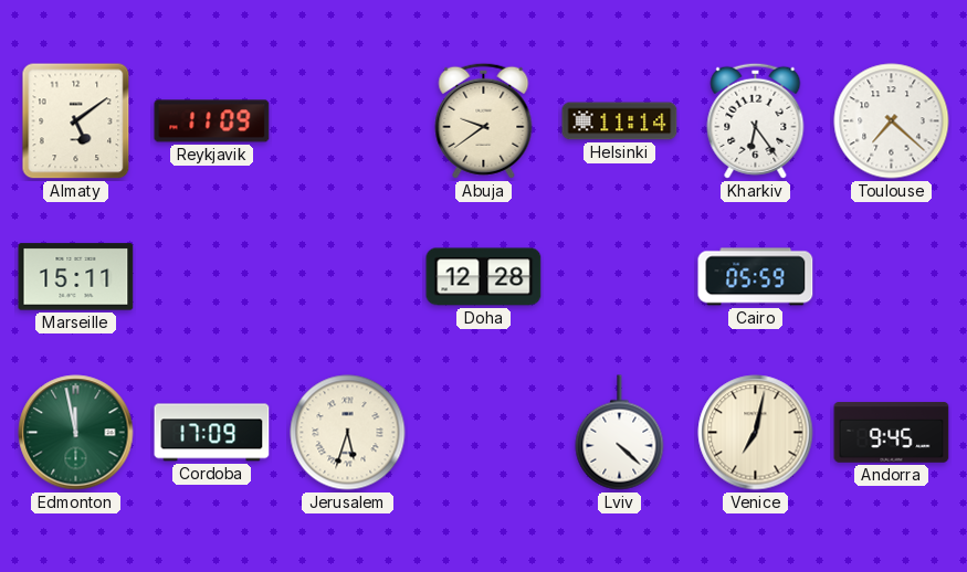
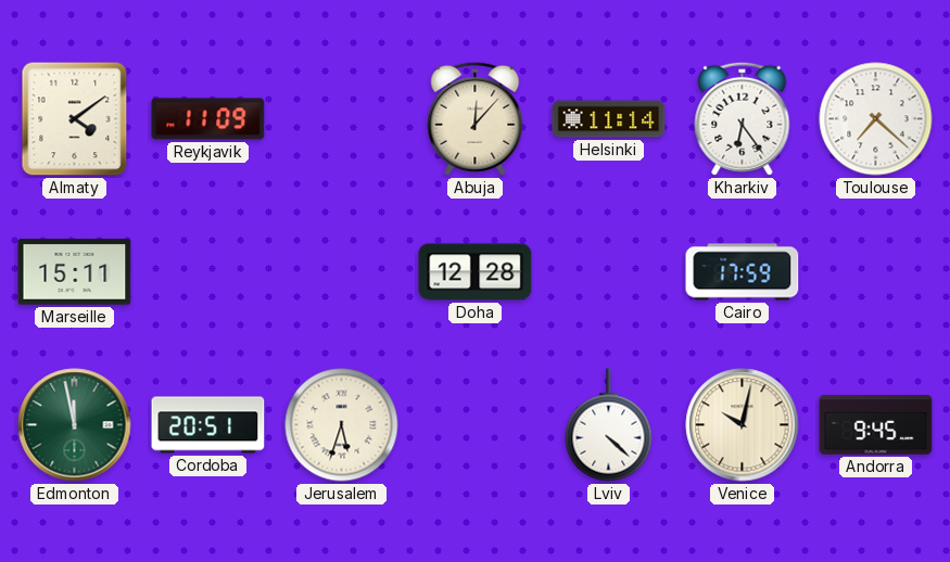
Almaty: 5:09 -> 4:09
Abuja: 9:39 -> 12:07
Cairo: 05:59 -> 17:59
Cordoba: 17:09 -> 20:51
Venice: 7:02 -> 10:02
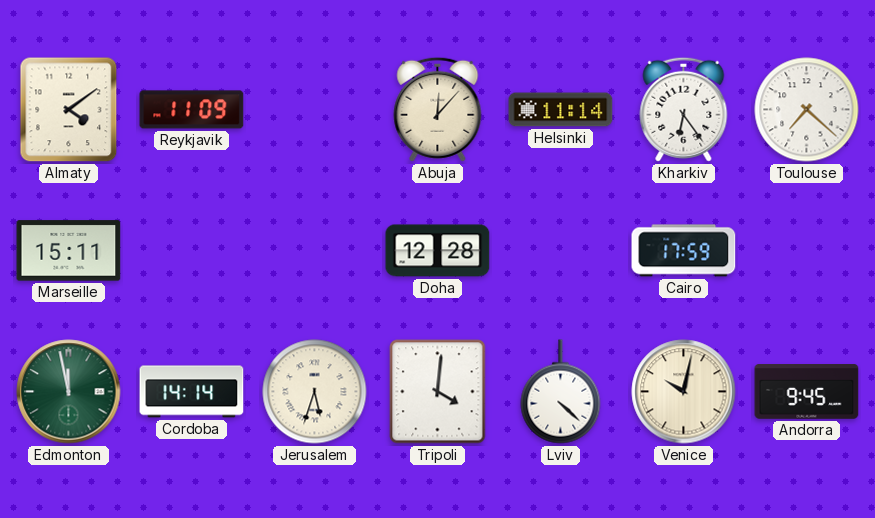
Cordoba: 20:51 -> 14:14
Tripoli: none -> 4:01
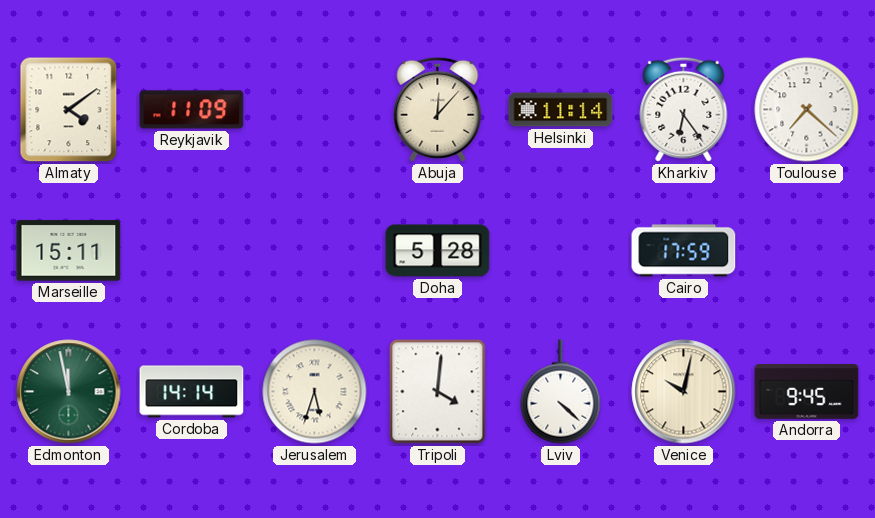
Doha: 12:28 -> 5:28
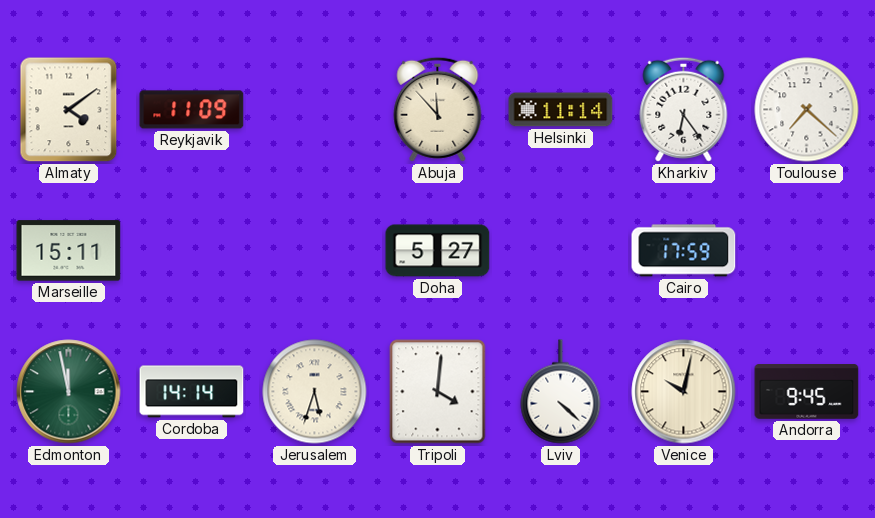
Abuja: 12:07 -> 11:53
Doha: 5:28 -> 5:27
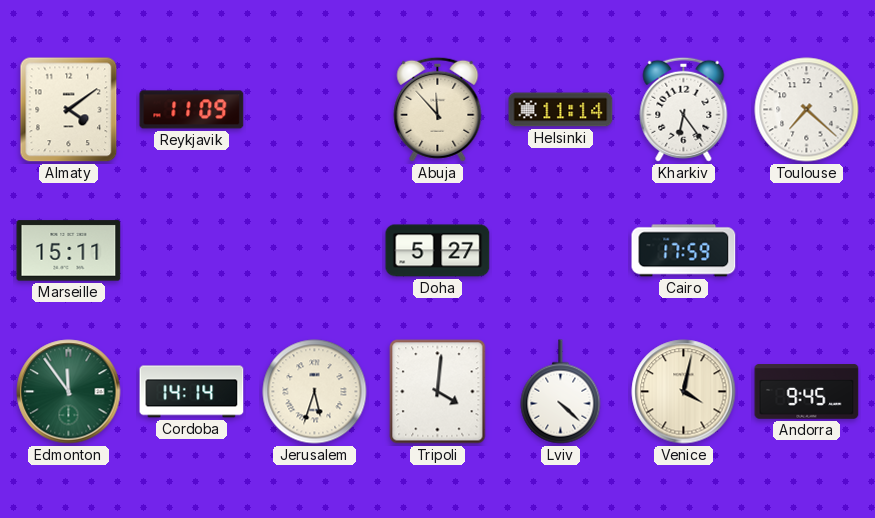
Edmonton: 11:58 -> 11:54
Venice: 10:02 -> 4:02
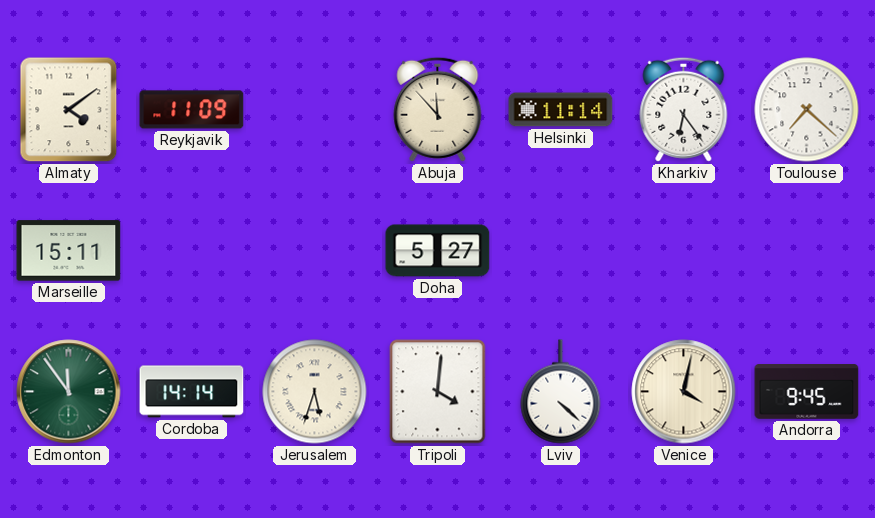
Cairo: 17:59 -> none
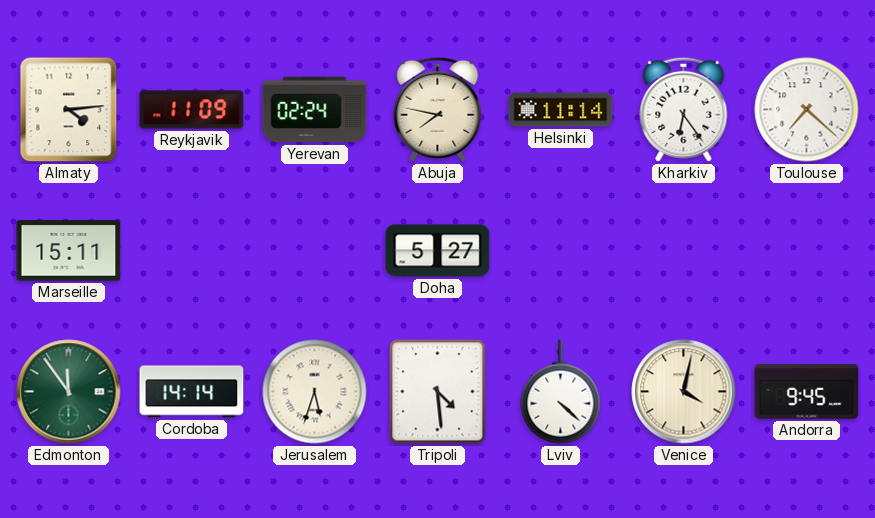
Almaty: 4:09 -> 4:14
Yerevan: none -> 02:24
Abuja: 11:53 -> 7:47
Tripoli: 4:01 -> 4:29
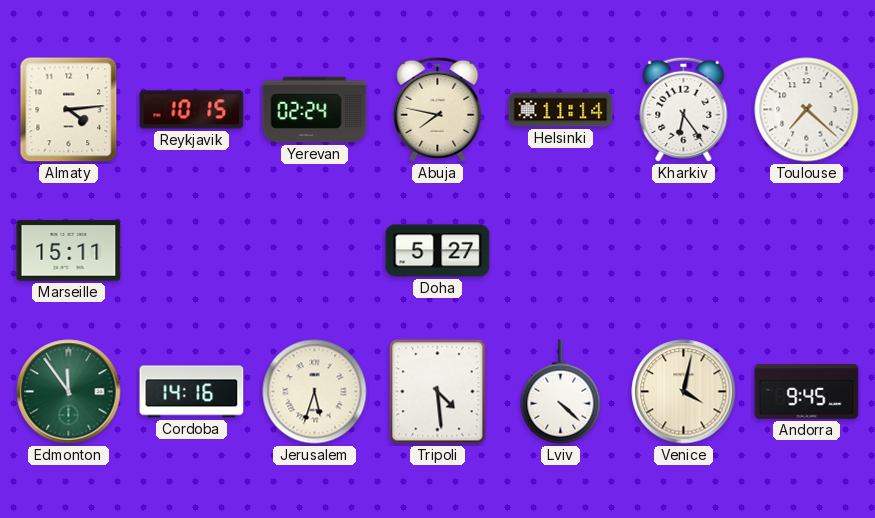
Reykjavik: 11:09 -> 10:15
Cordoba: 14:14 -> 14:16
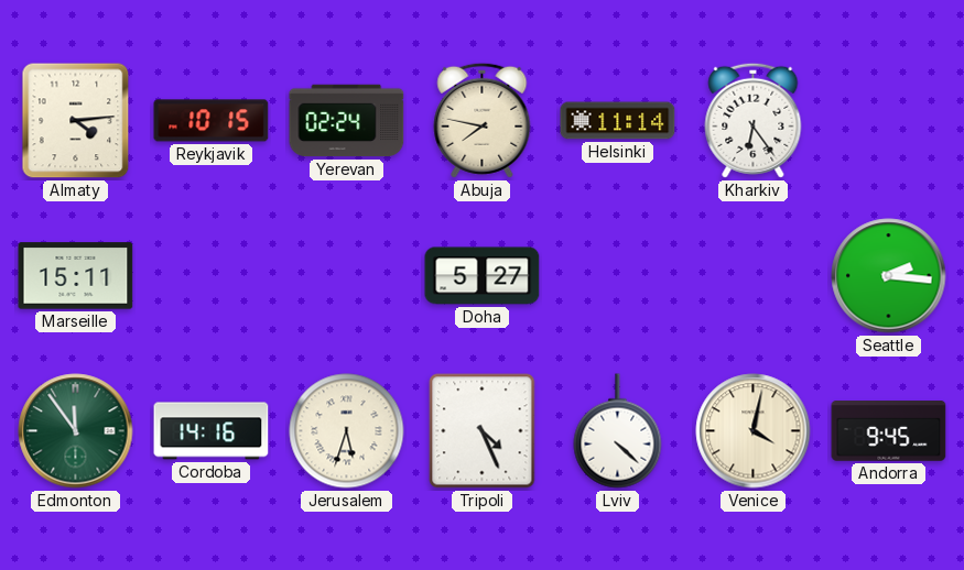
Toulouse: 7:22 -> none
Seattle: none -> 2:16
Tripoli: 4:29 -> 4:26
